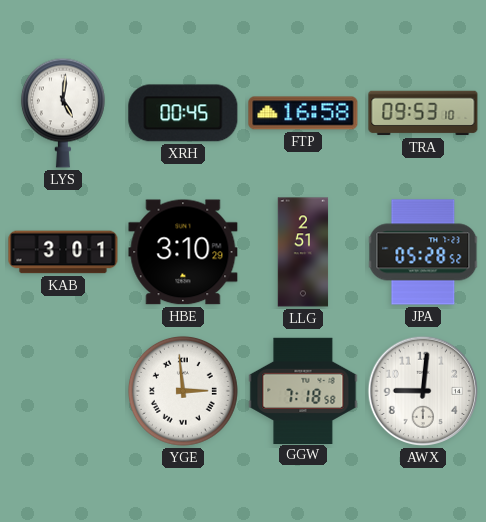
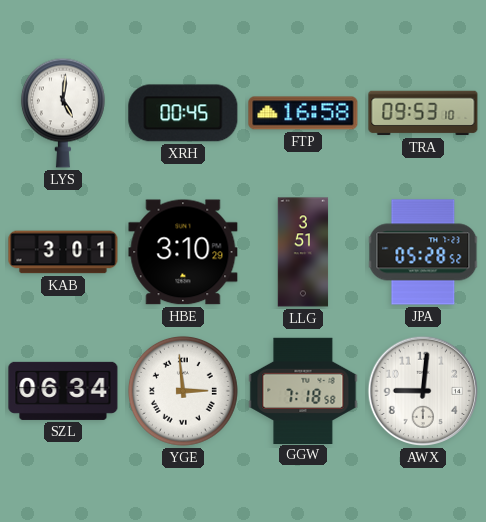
LLG: 2:51 -> 3:51
SZL: none -> 06:34
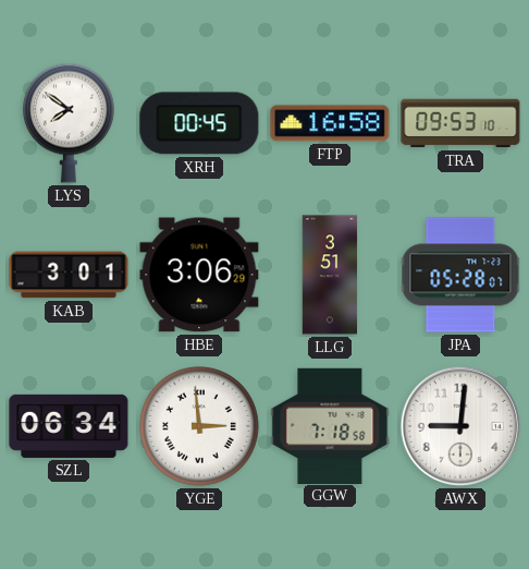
LYS: 5:01 -> 7:51
HBE: 3:10 -> 3:06
JPA: 05:28:52 -> 05:28:07
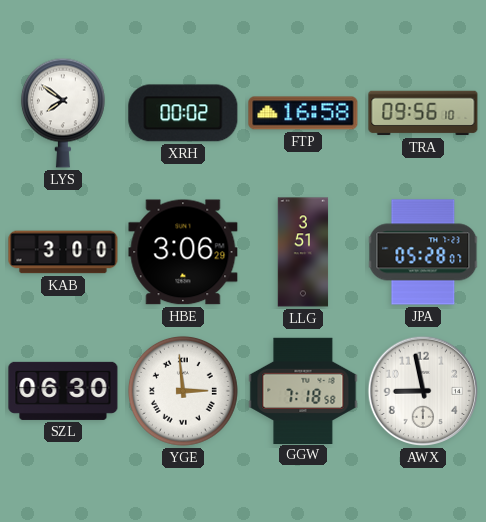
XRH: 00:45 -> 00:02
TRA: 09:53 -> 09:56
KAB: 3:01 -> 3:00
SZL: 06:34 -> 06:30
AWX: 9:01 -> 8:58
